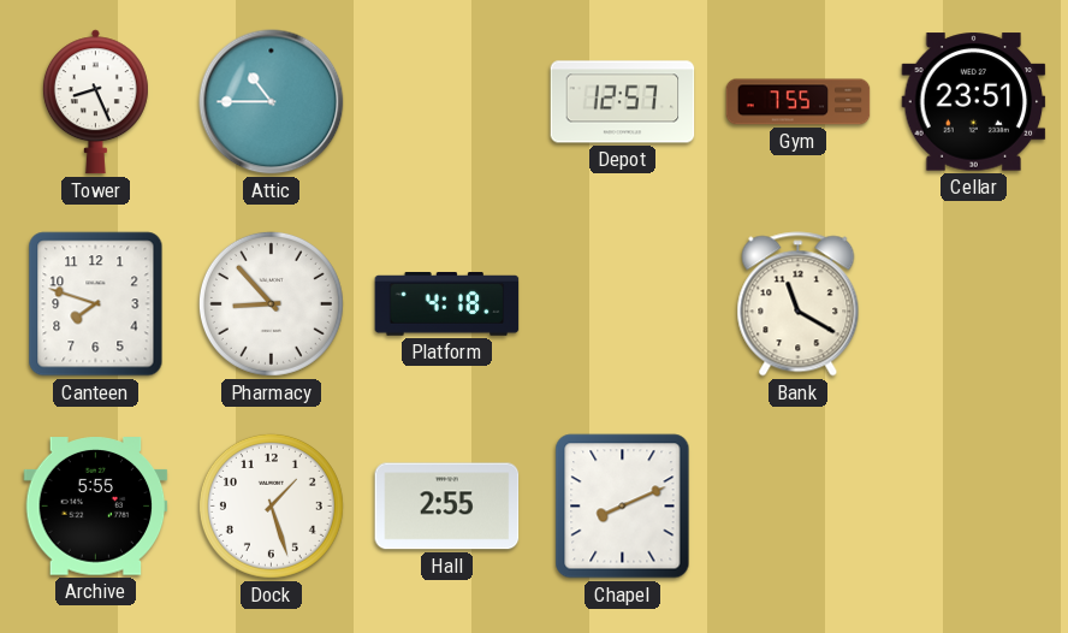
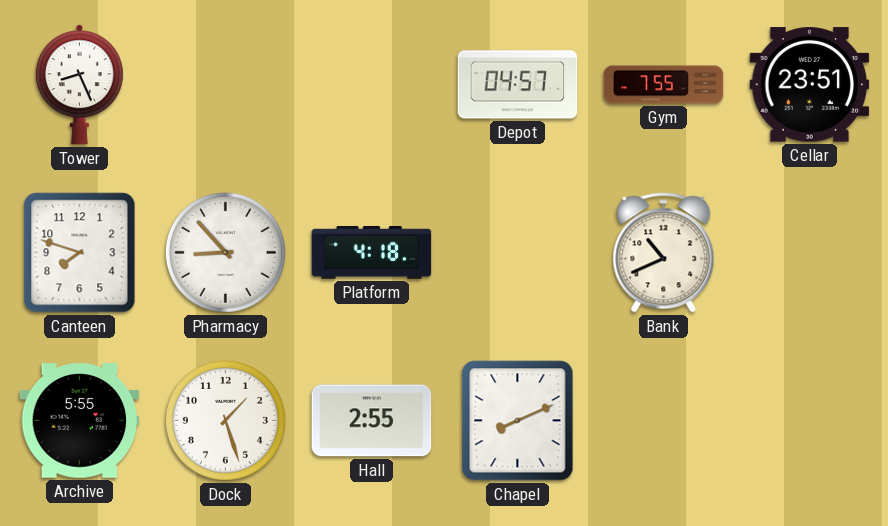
Attic: 10:45 -> none
Depot: 12:57 -> 04:57
Bank: 11:20 -> 10:41
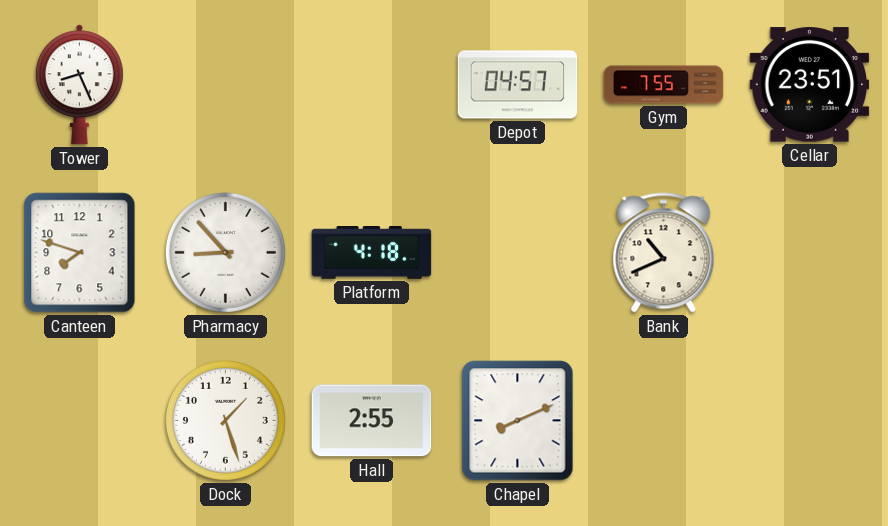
Archive: 5:55 -> none
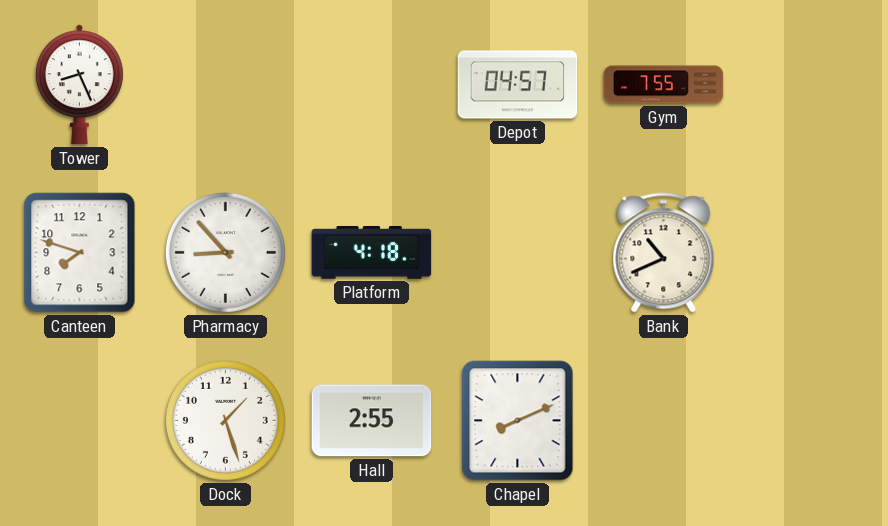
Cellar: 23:51 -> none
